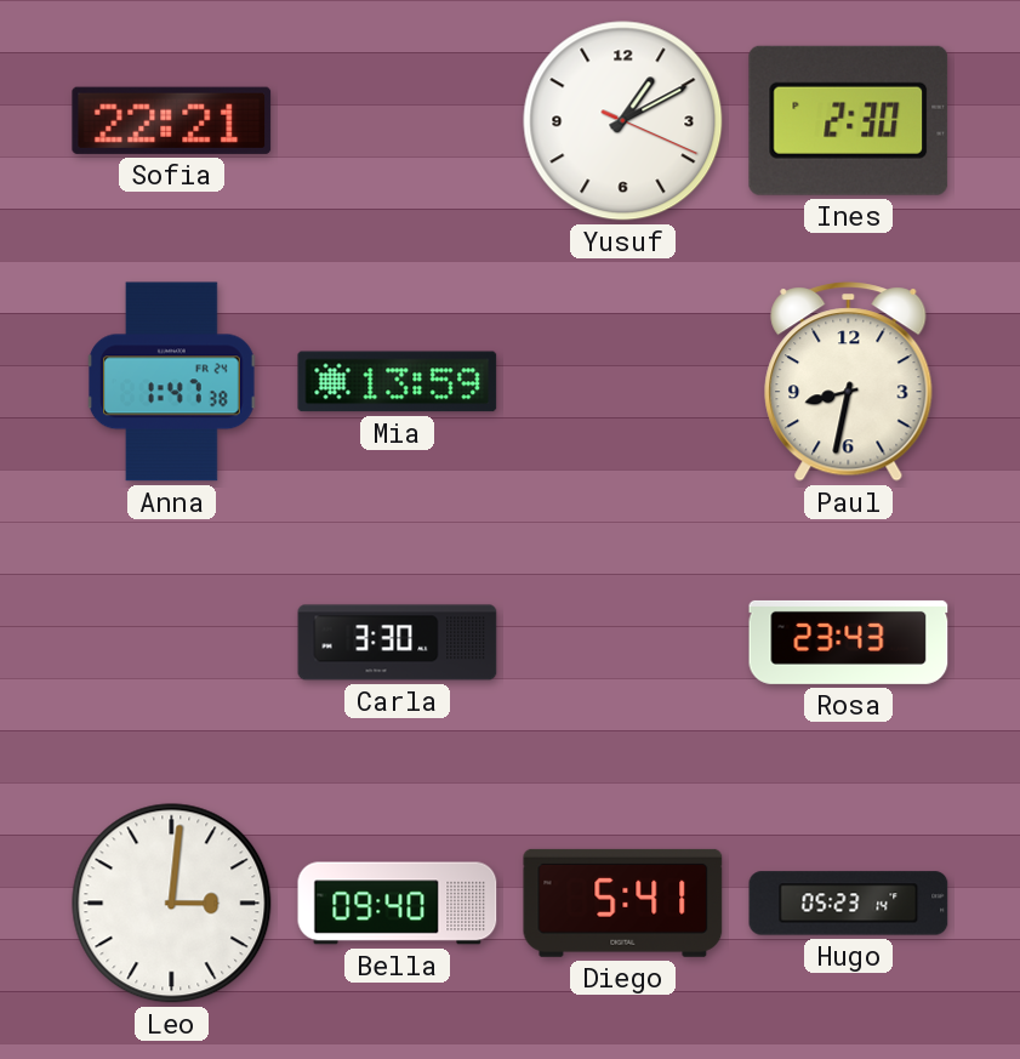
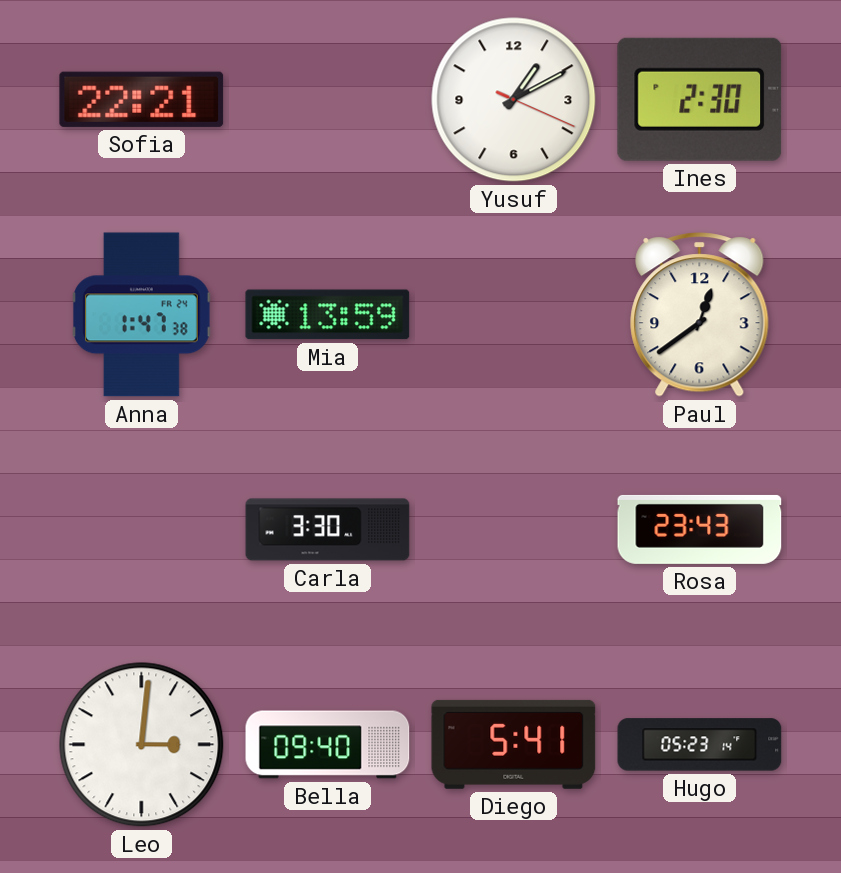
Paul: 8:32 -> 12:39
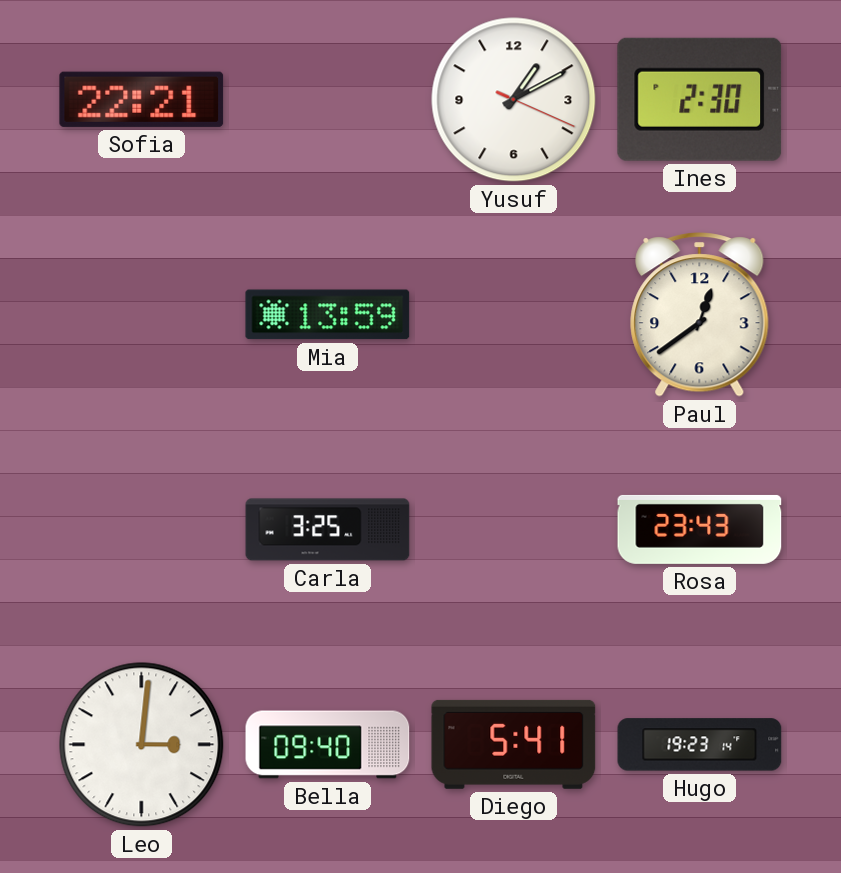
Anna: 1:47 -> none
Carla: 3:30 -> 3:25
Hugo: 05:23 -> 19:23
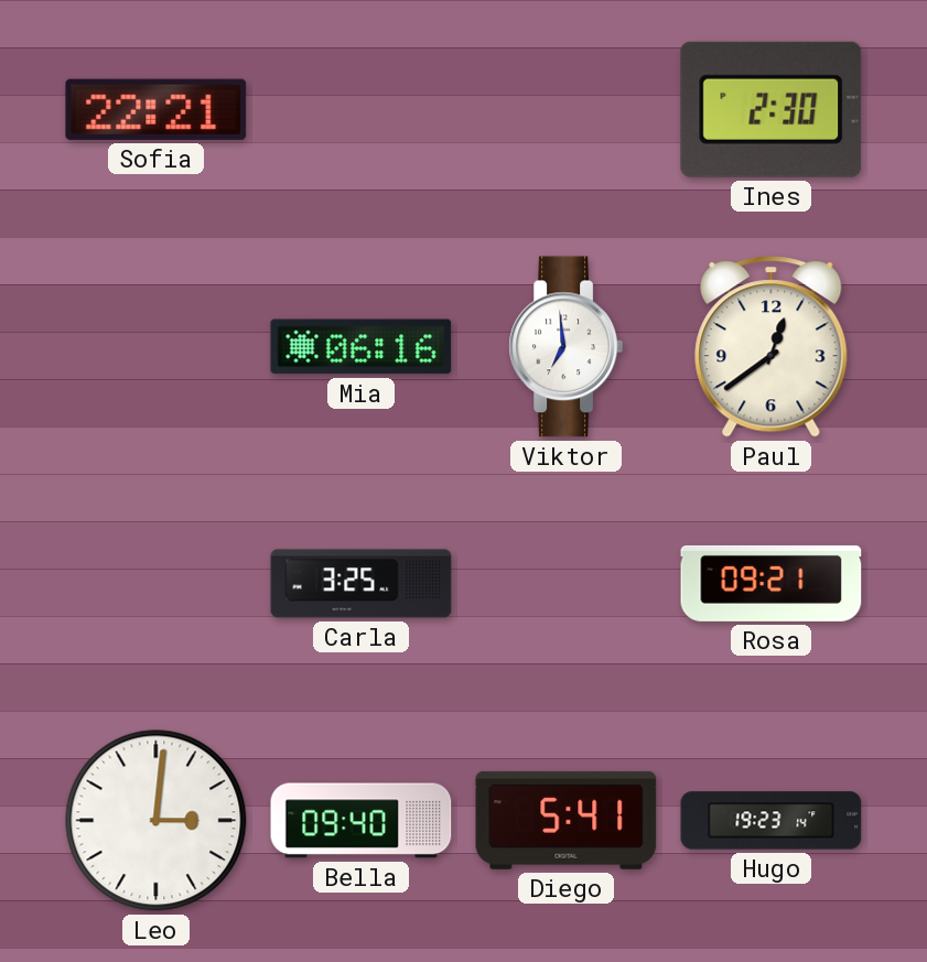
Yusuf: 1:10 -> none
Mia: 13:59 -> 06:16
Viktor: none -> 6:59
Rosa: 23:43 -> 09:21
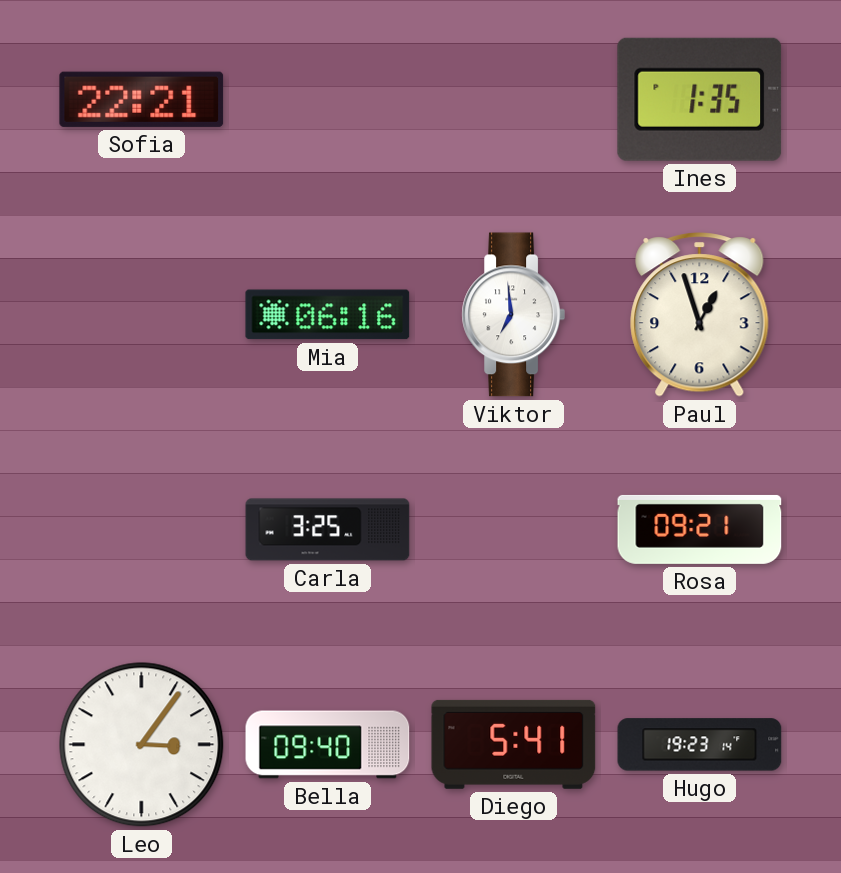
Ines: 2:30 -> 1:35
Paul: 12:39 -> 12:57
Leo: 3:01 -> 3:06
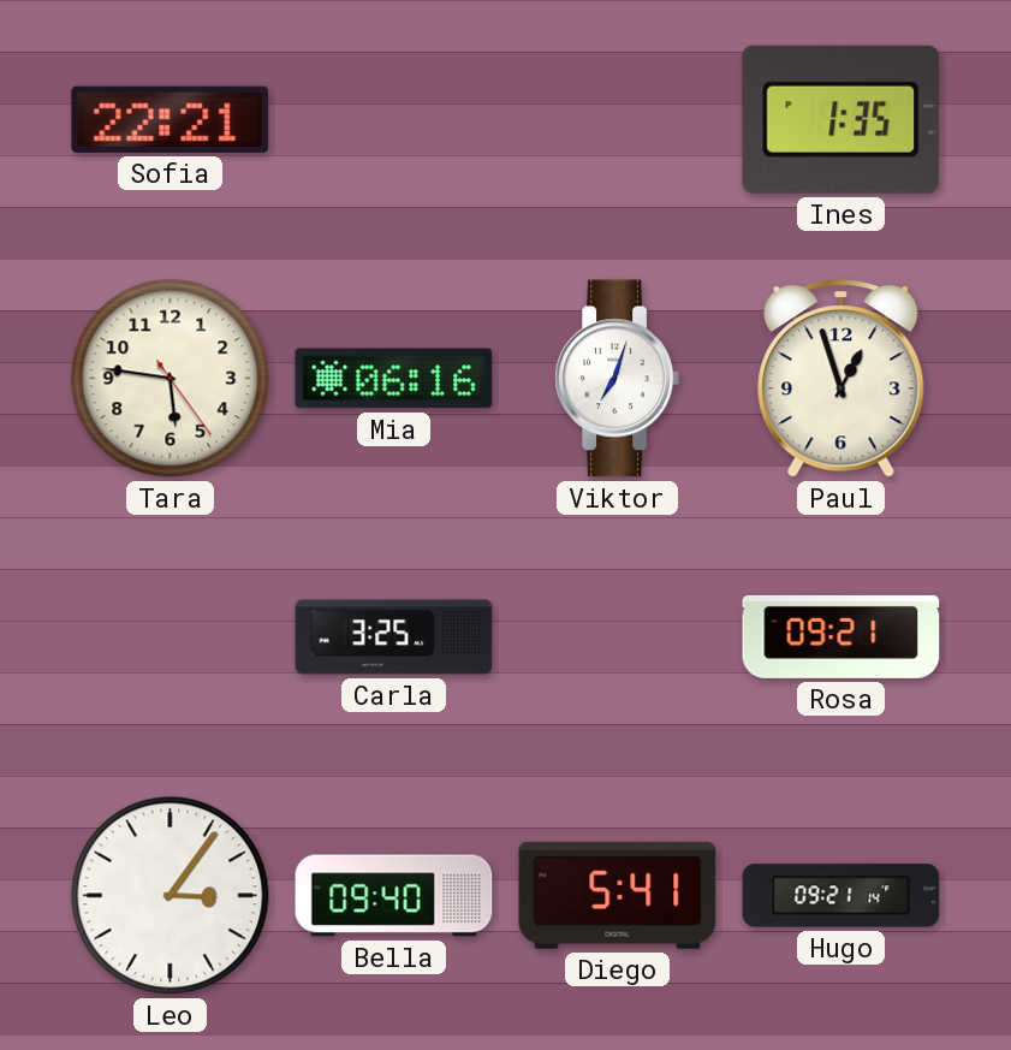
Tara: none -> 5:46
Viktor: 6:59 -> 7:03
Hugo: 19:23 -> 09:21
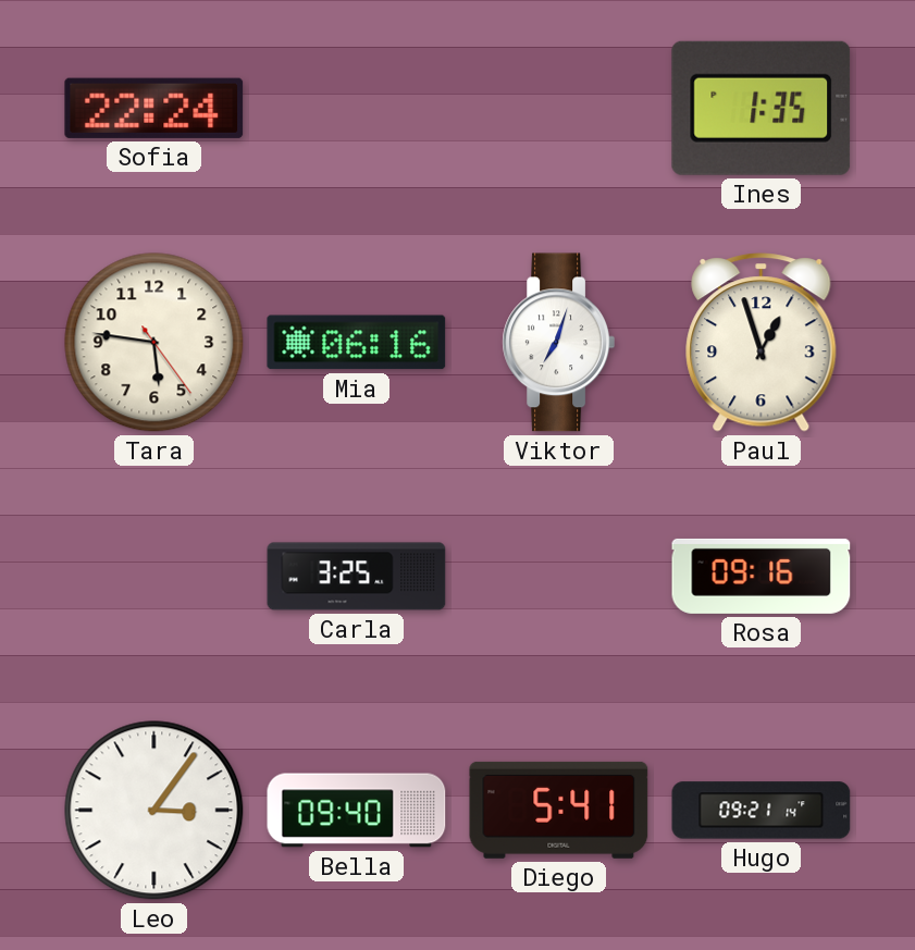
Sofia: 22:21 -> 22:24
Rosa: 09:21 -> 09:16
